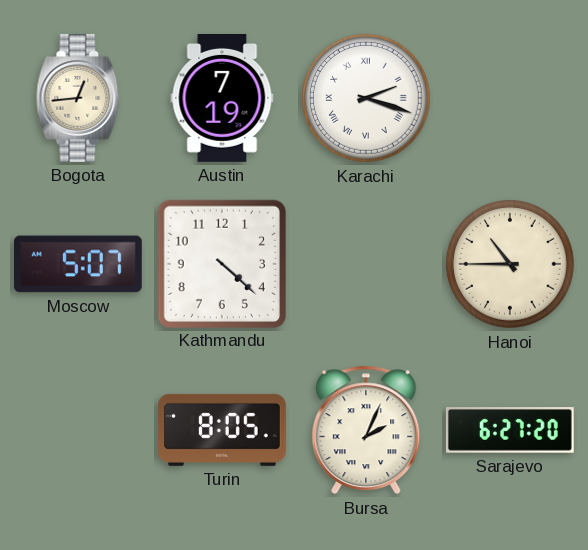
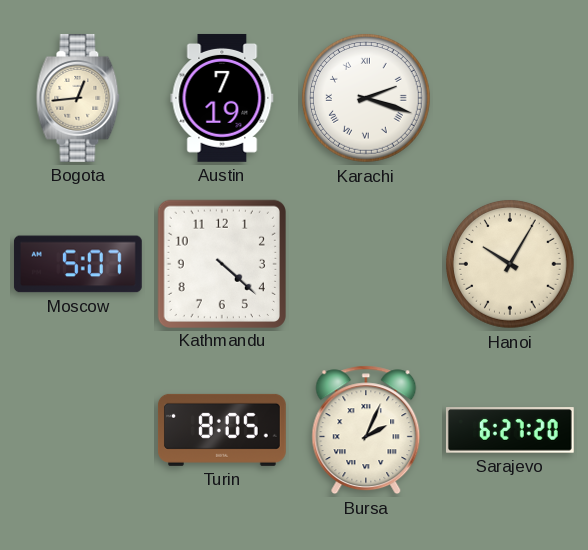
Hanoi: 10:45 -> 10:05
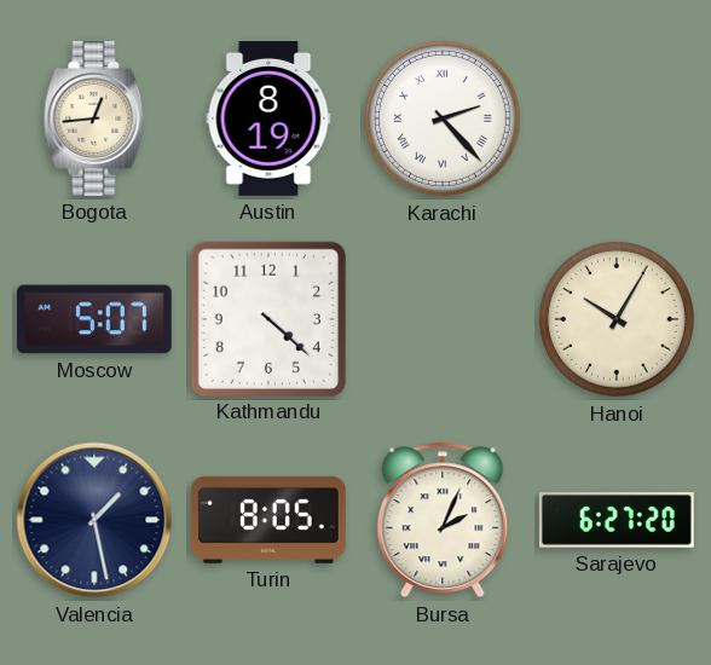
Austin: 7:19 -> 8:19
Karachi: 2:18 -> 2:23
Valencia: none -> 1:28
